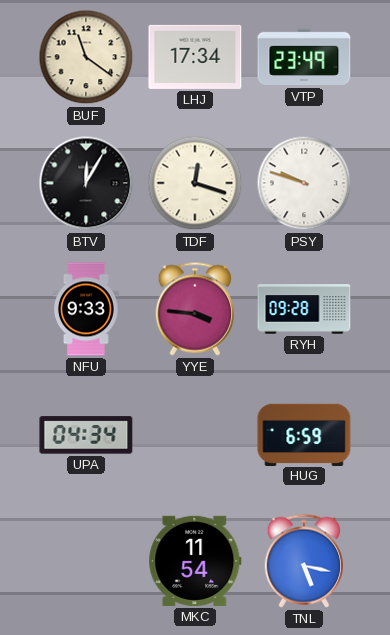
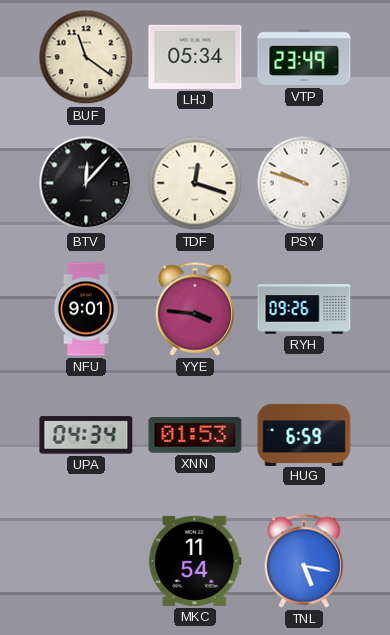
LHJ: 17:34 -> 05:34
BTV: 12:05 -> 12:07
NFU: 9:33 -> 9:01
RYH: 09:28 -> 09:26
XNN: none -> 01:53
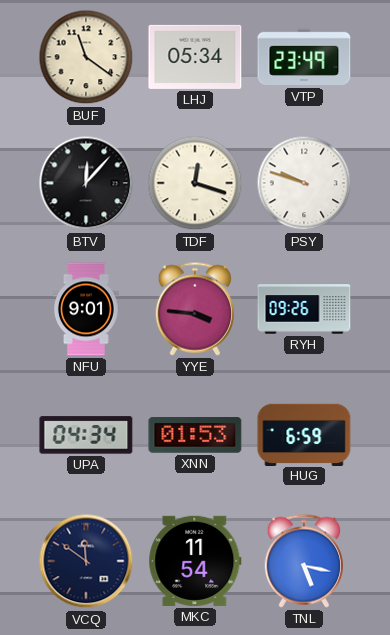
VCQ: none -> 11:51
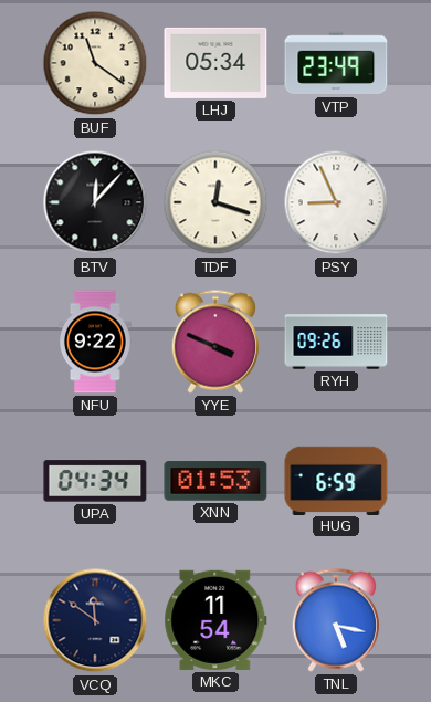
PSY: 9:48 -> 8:56
NFU: 9:01 -> 9:22
YYE: 3:46 -> 3:49
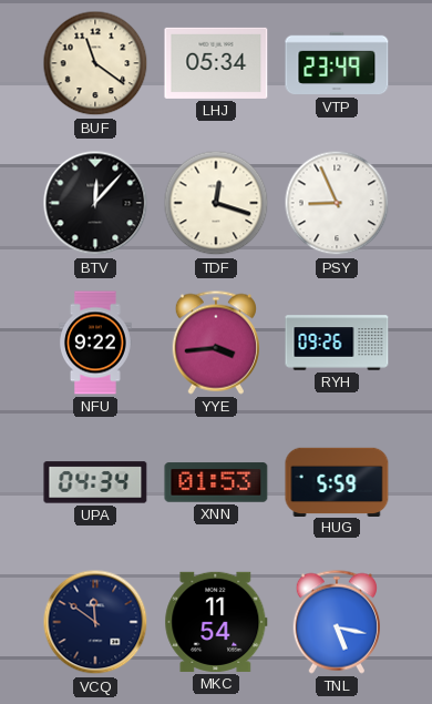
YYE: 3:49 -> 3:44
HUG: 6:59 -> 5:59
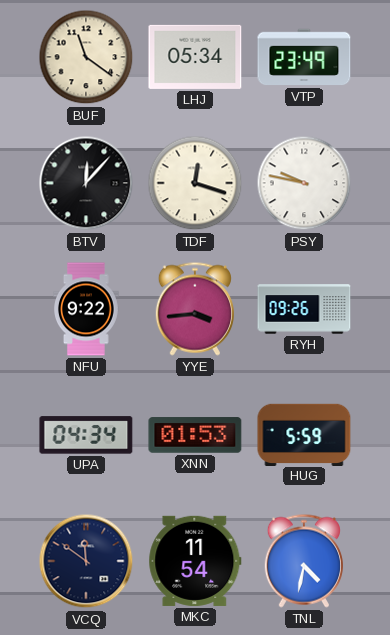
PSY: 8:56 -> 9:47
TNL: 5:17 -> 4:32
